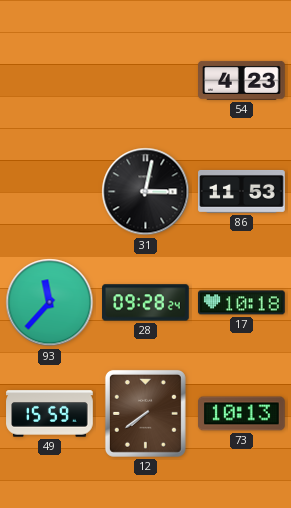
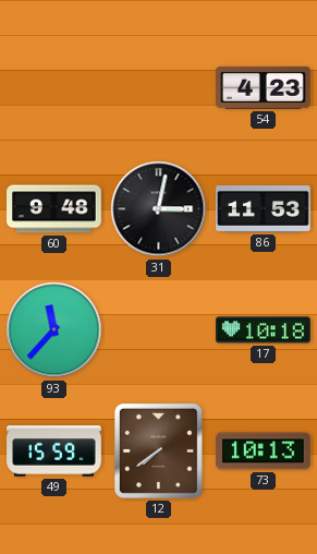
60: none -> 9:48
28: 09:28 -> none
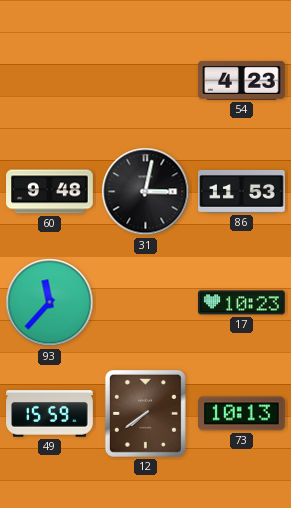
17: 10:18 -> 10:23
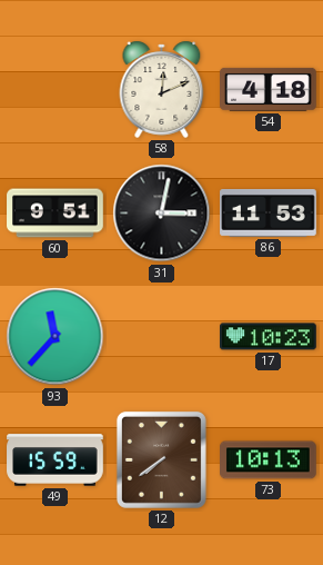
58: none -> 12:11
54: 4:23 -> 4:18
60: 9:48 -> 9:51
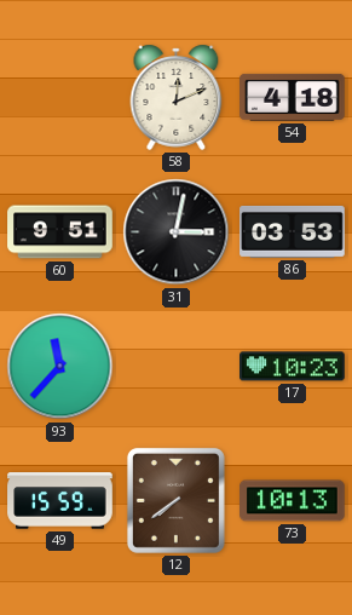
86: 11:53 -> 03:53
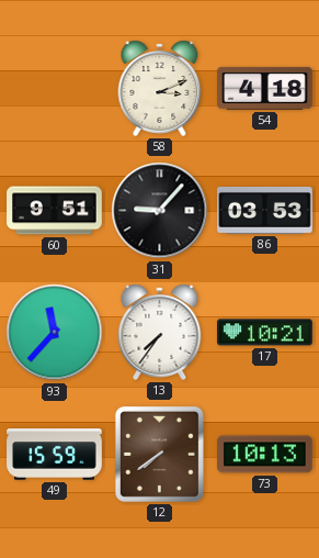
58: 12:11 -> 3:11
31: 3:02 -> 9:07
13: none -> 7:36
17: 10:23 -> 10:21
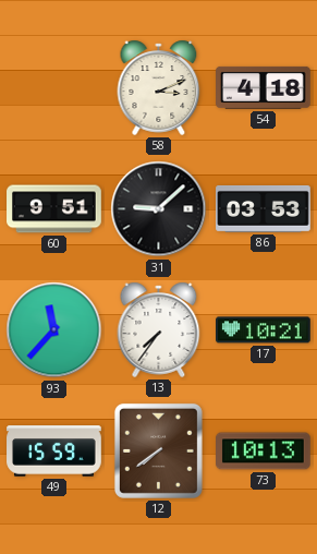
31: 9:07 -> 9:08
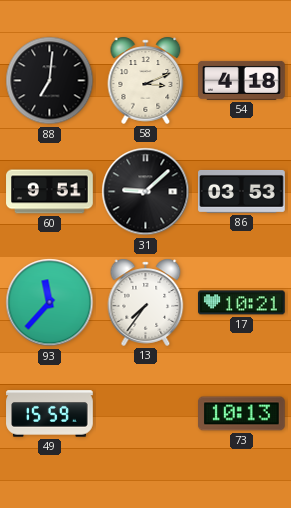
88: none -> 7:01
12: 7:39 -> none
